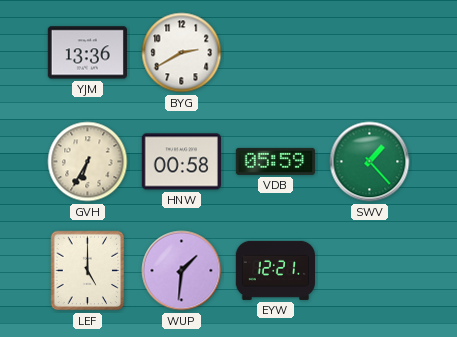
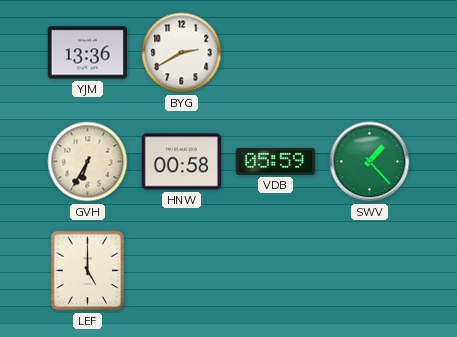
WUP: 1:31 -> none
EYW: 12:21 -> none
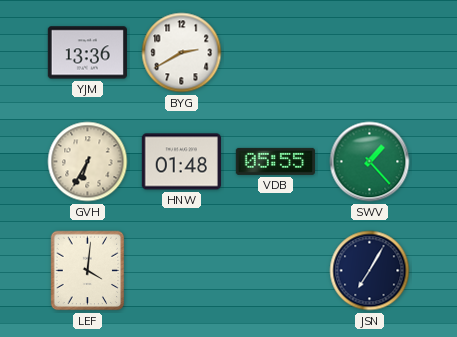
HNW: 00:58 -> 01:48
VDB: 05:59 -> 05:55
LEF: 5:00 -> 4:01
JSN: none -> 7:05
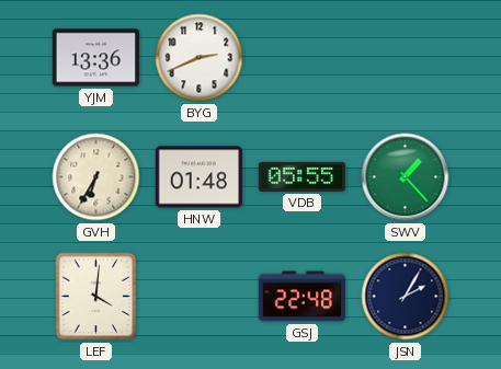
BYG: 2:40 -> 2:41
GSJ: none -> 22:48
JSN: 7:05 -> 2:05
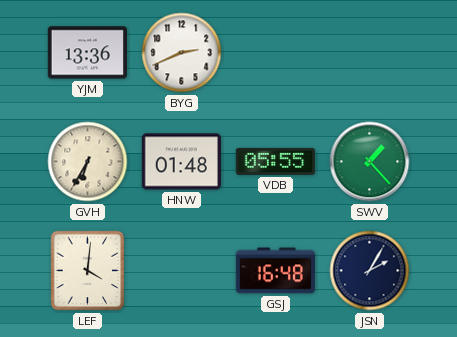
GSJ: 22:48 -> 16:48
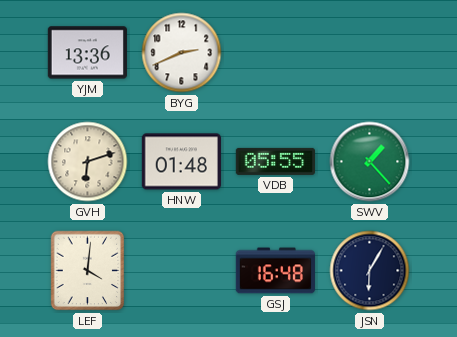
GVH: 6:35 -> 6:12
JSN: 2:05 -> 6:05
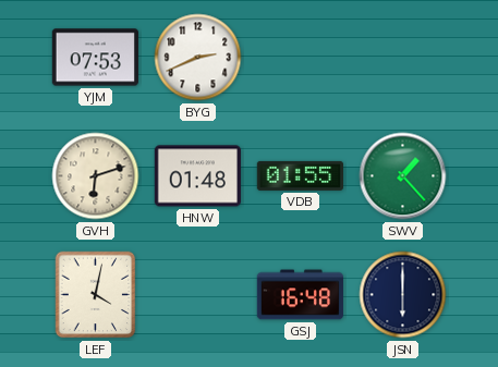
YJM: 13:36 -> 07:53
VDB: 05:55 -> 01:55
LEF: 4:01 -> 4:02
JSN: 6:05 -> 6:00
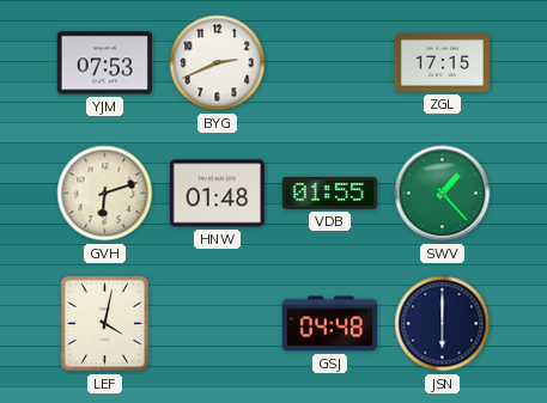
ZGL: none -> 17:15
GSJ: 16:48 -> 04:48
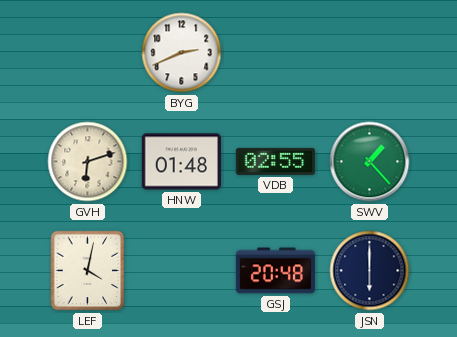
YJM: 07:53 -> none
ZGL: 17:15 -> none
VDB: 01:55 -> 02:55
GSJ: 04:48 -> 20:48
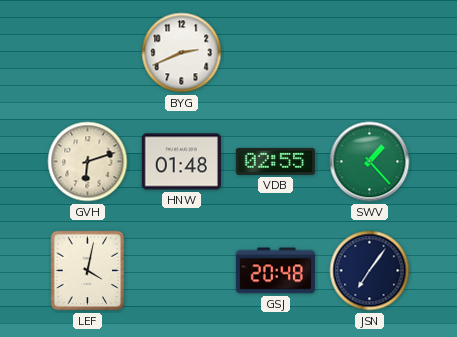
JSN: 6:00 -> 7:06
